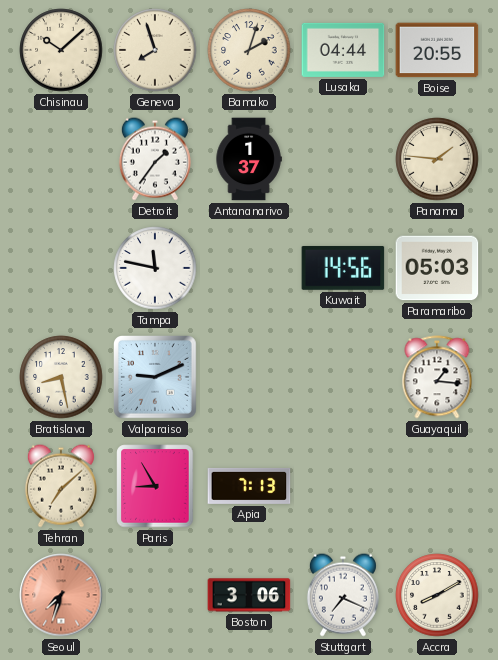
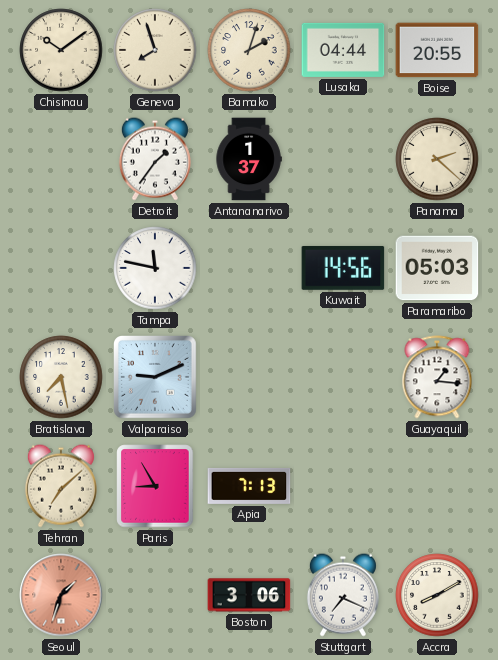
Chisinau: 10:08 -> 10:09
Panama: 1:46 -> 2:22
Bratislava: 8:28 -> 7:28
Seoul: 7:33 -> 1:33
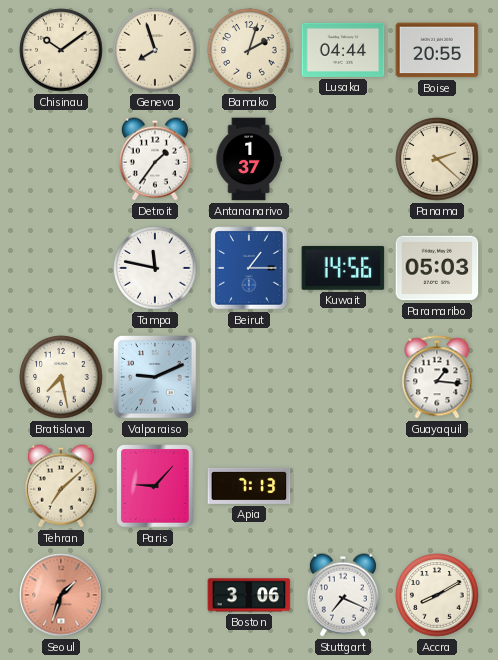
Beirut: none -> 1:15
Paris: 8:55 -> 9:07
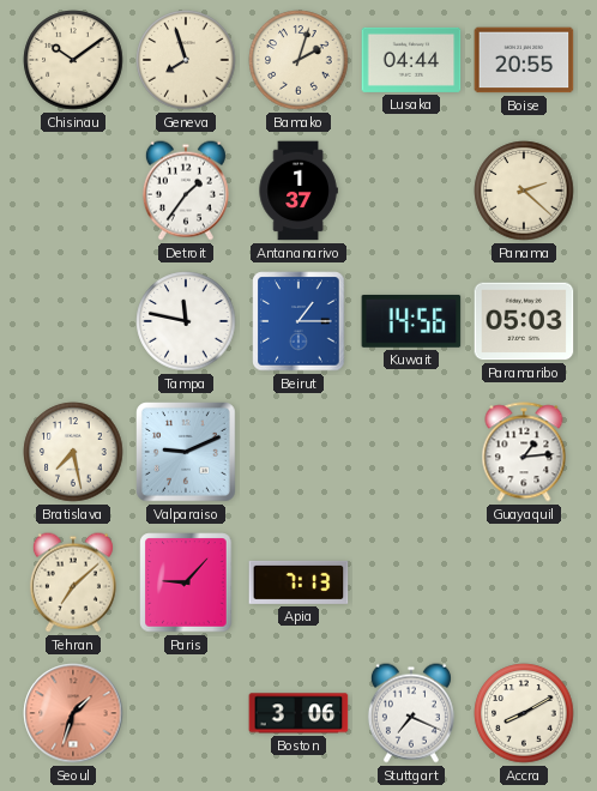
Guayaquil: 1:16 -> 1:14
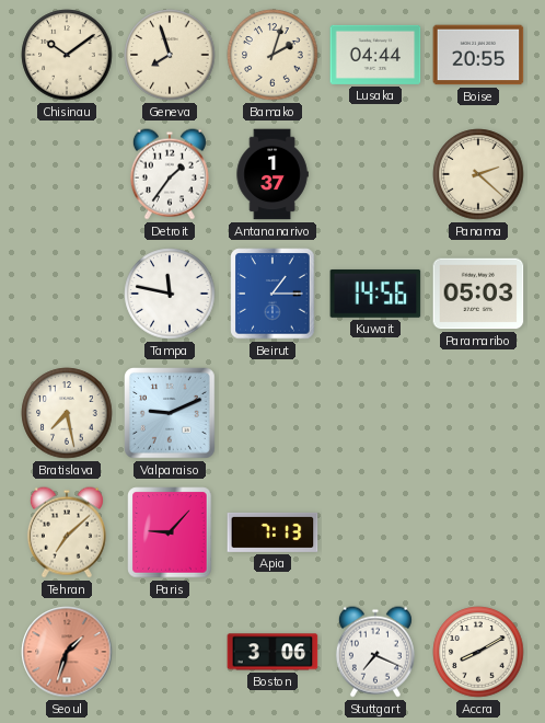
Guayaquil: 1:14 -> none
